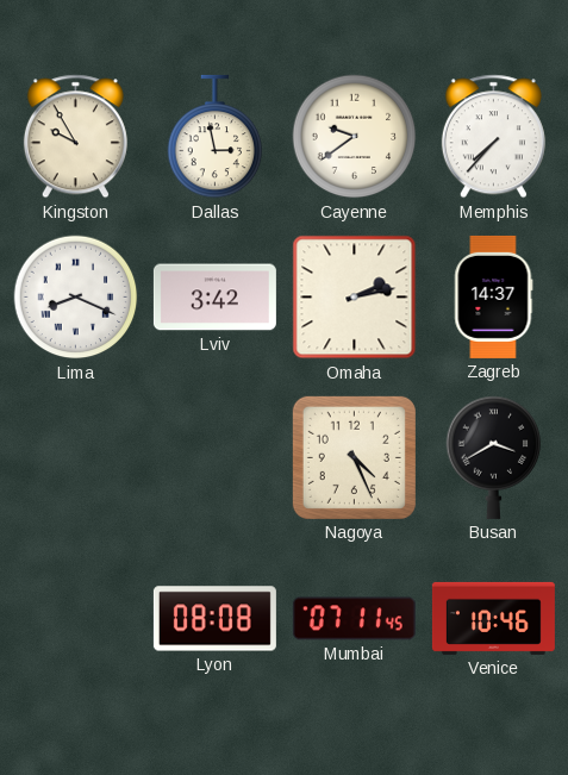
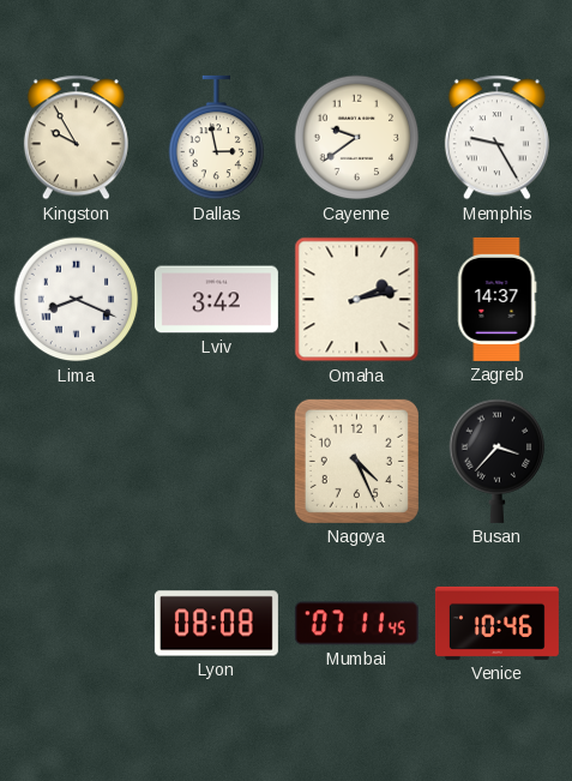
Memphis: 7:37 -> 9:25
Busan: 3:40 -> 3:37
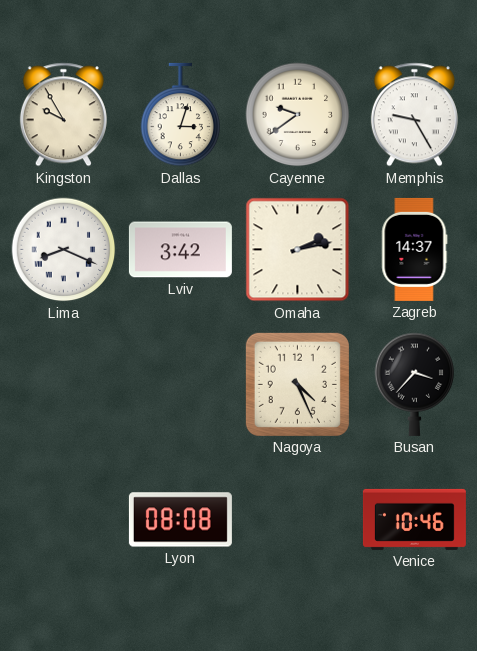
Dallas: 2:58 -> 3:03
Mumbai: 07:11 -> none
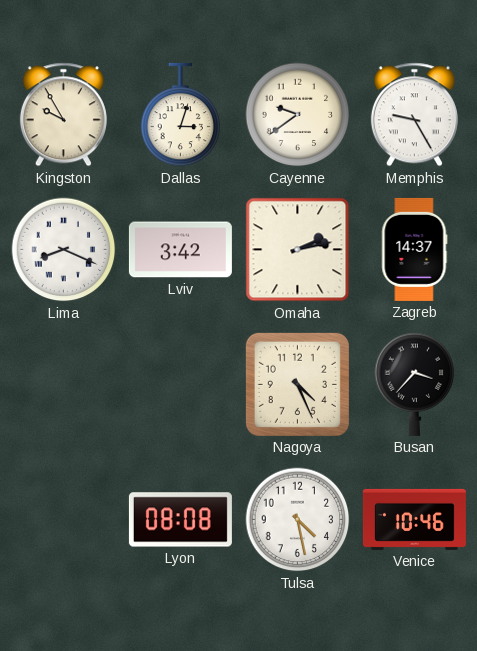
Tulsa: none -> 4:28
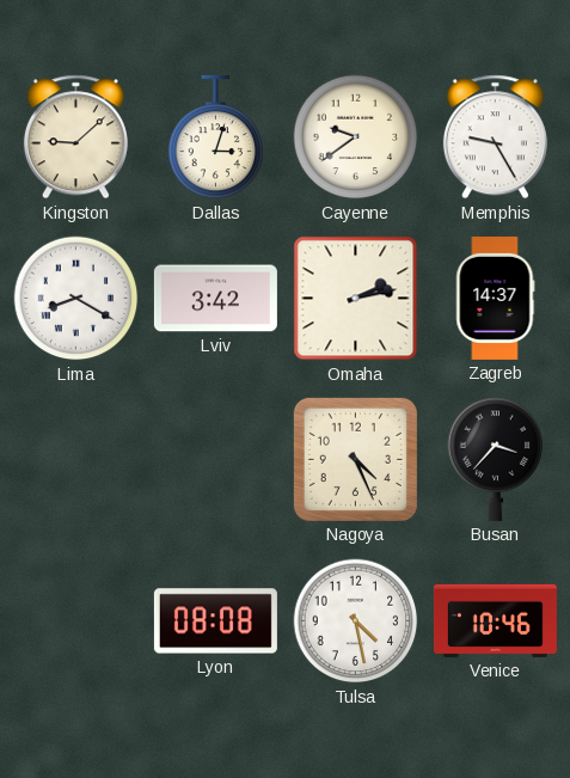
Kingston: 9:55 -> 9:08
Lima: 8:19 -> 8:20
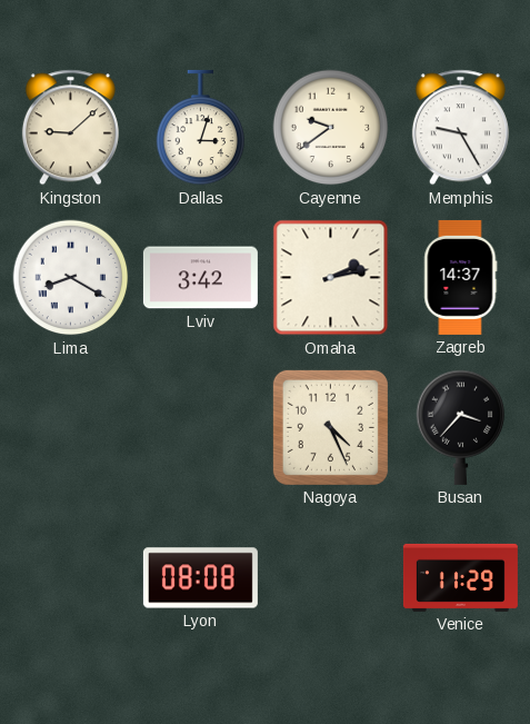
Tulsa: 4:28 -> none
Venice: 10:46 -> 11:29
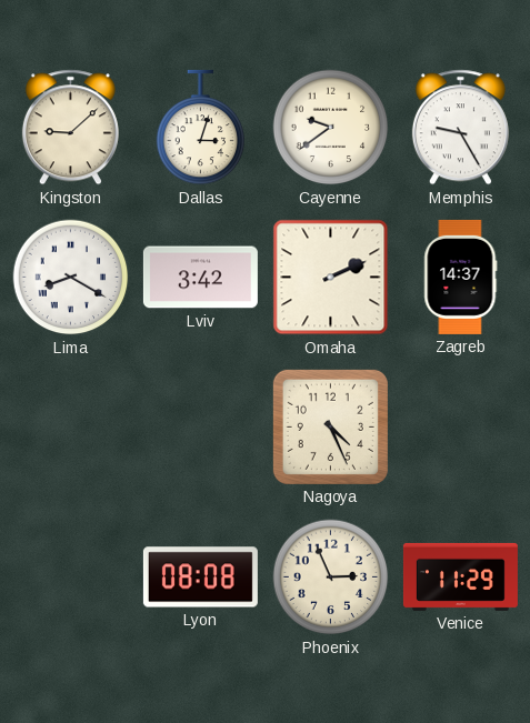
Omaha: 2:13 -> 2:11
Busan: 3:37 -> none
Phoenix: none -> 2:56
